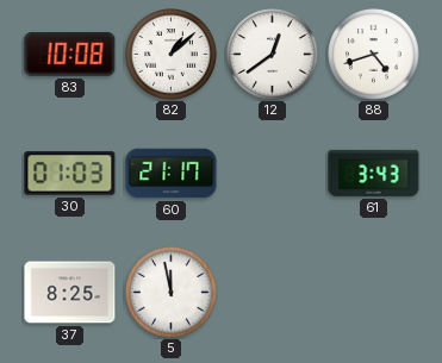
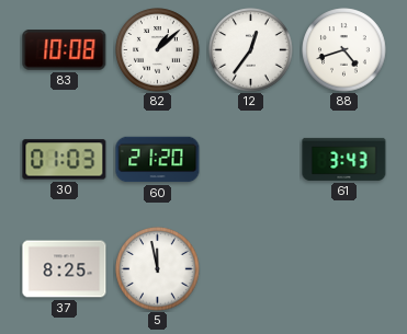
12: 12:39 -> 12:36
60: 21:17 -> 21:20
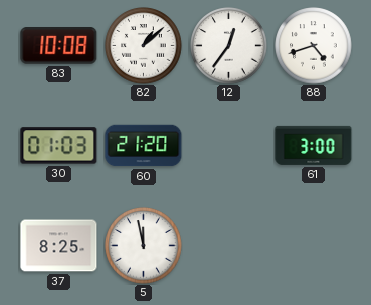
61: 3:43 -> 3:00
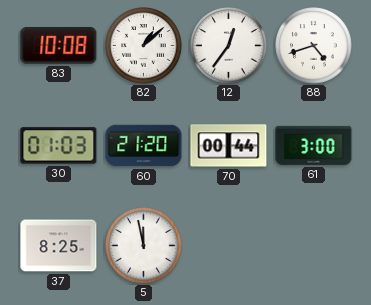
70: none -> 00:44
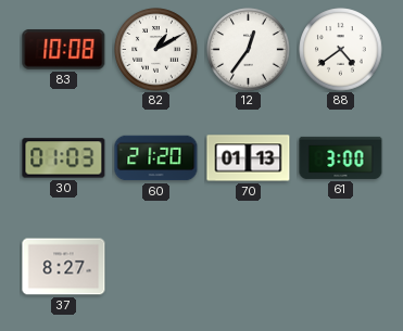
82: 1:08 -> 1:10
88: 4:42 -> 4:39
70: 00:44 -> 01:13
37: 8:25 -> 8:27
5: 11:58 -> none
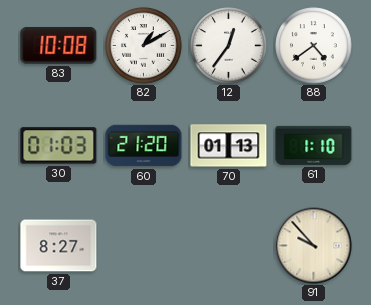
61: 3:00 -> 1:10
91: none -> 9:53
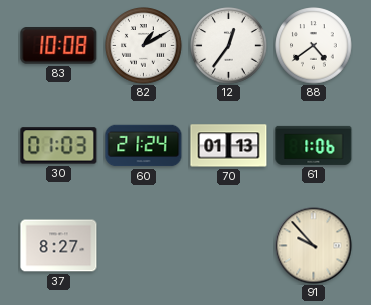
60: 21:20 -> 21:24
61: 1:10 -> 1:06
